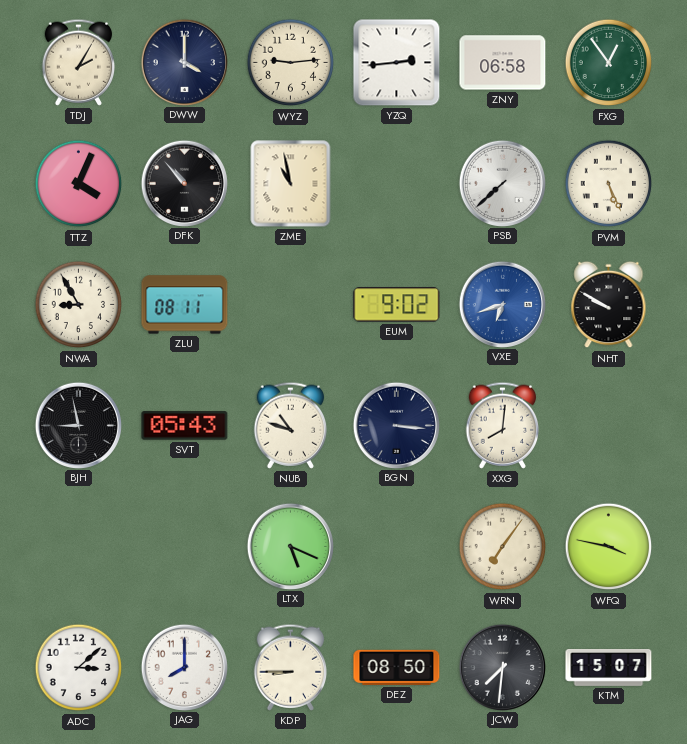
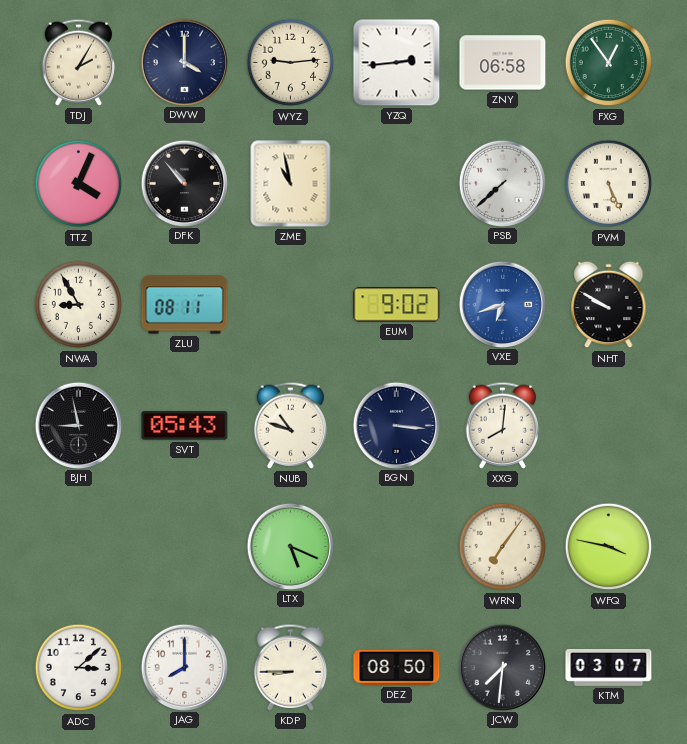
KTM: 15:07 -> 03:07
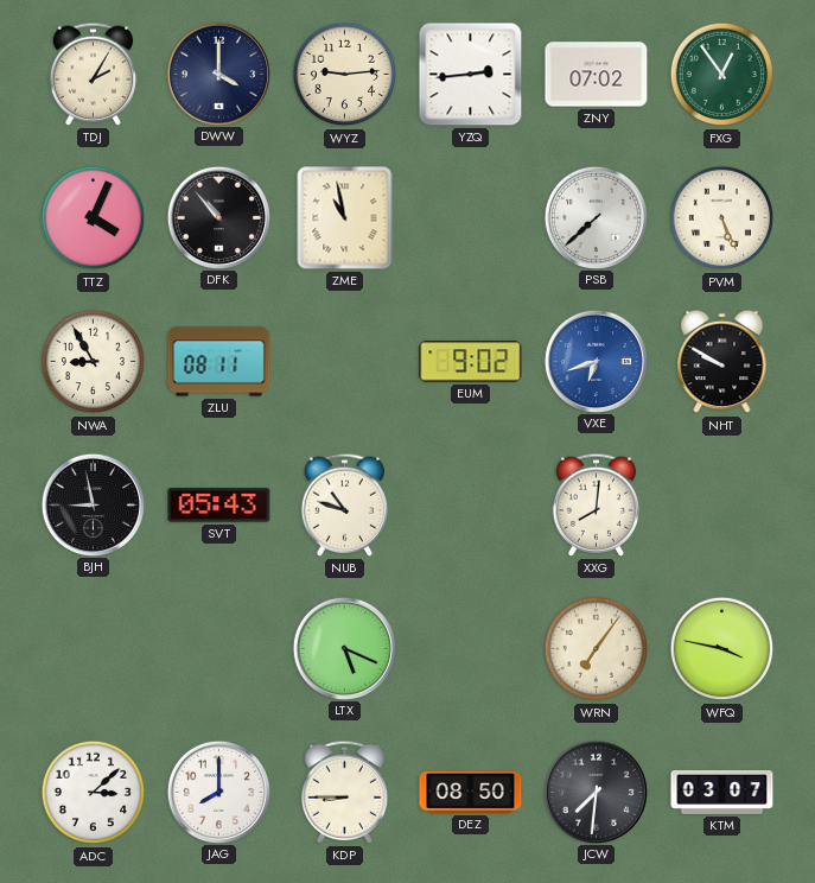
ZNY: 06:58 -> 07:02
BGN: 3:16 -> none
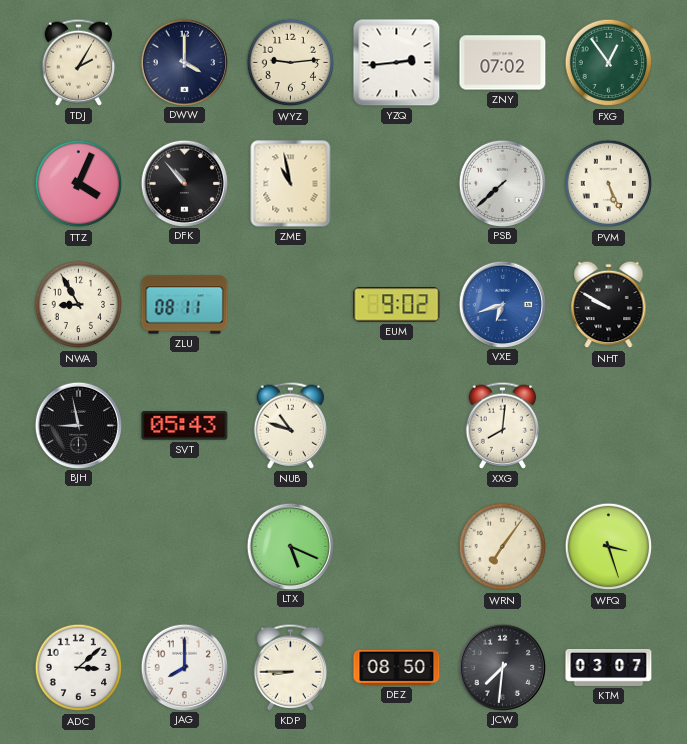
WFQ: 3:47 -> 3:27
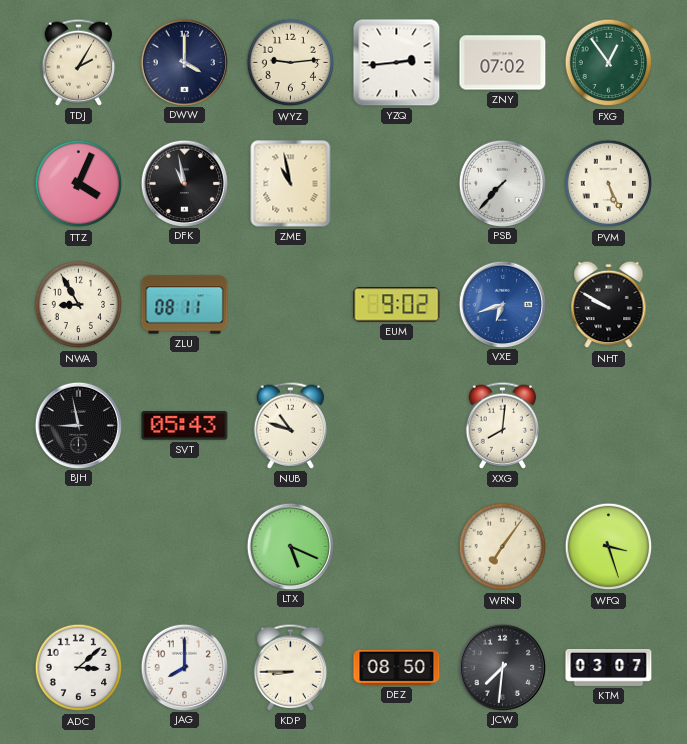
DFK: 10:53 -> 10:58
PSB: 7:38 -> 7:37
